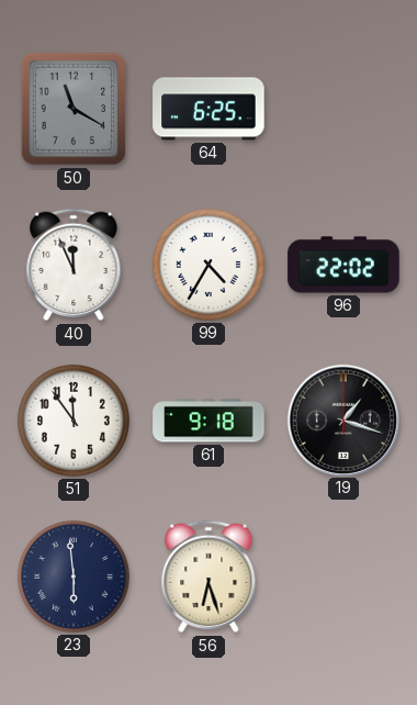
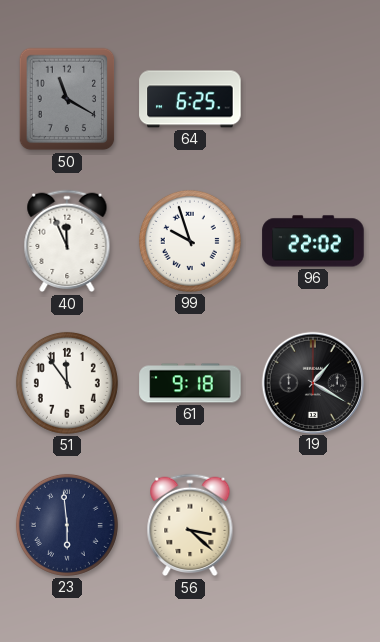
99: 4:35 -> 9:57
19: 1:18 -> 1:20
56: 6:27 -> 3:22
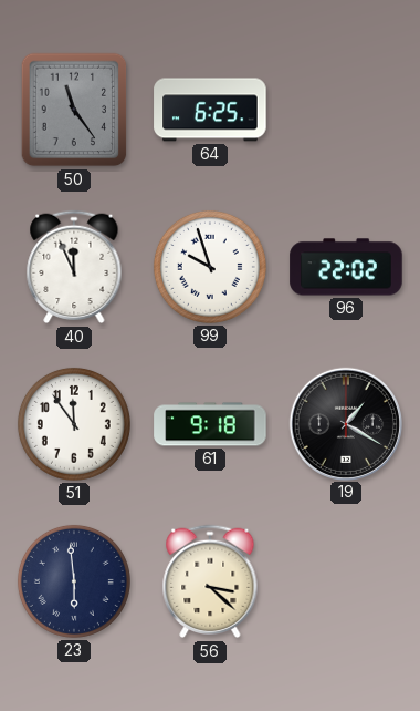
50: 11:20 -> 11:24
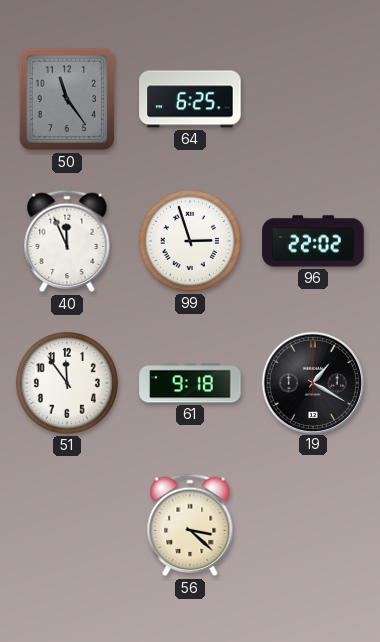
99: 9:57 -> 2:57
23: 5:59 -> none
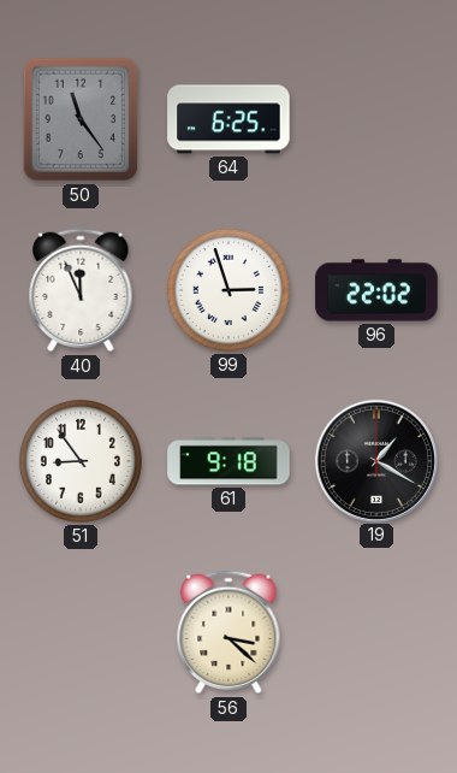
51: 11:54 -> 8:54
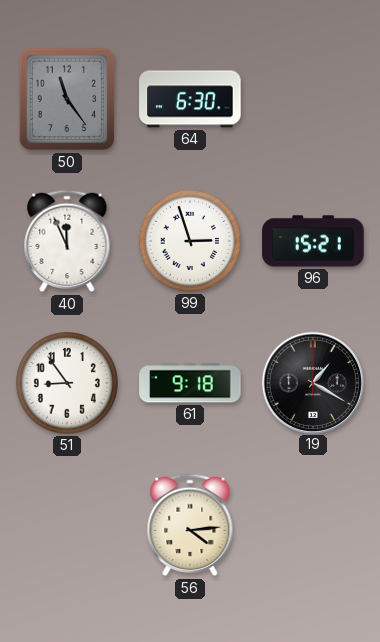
64: 6:25 -> 6:30
96: 22:02 -> 15:21
56: 3:22 -> 4:14
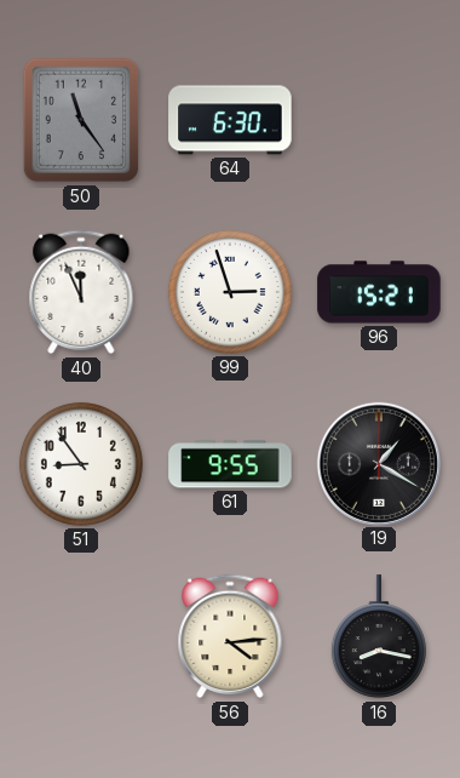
61: 9:18 -> 9:55
16: none -> 8:17
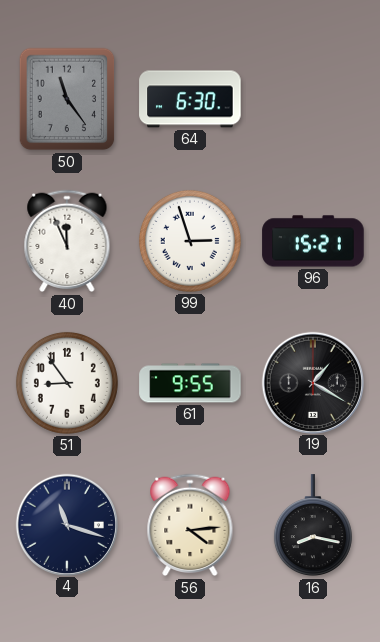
4: none -> 11:18
